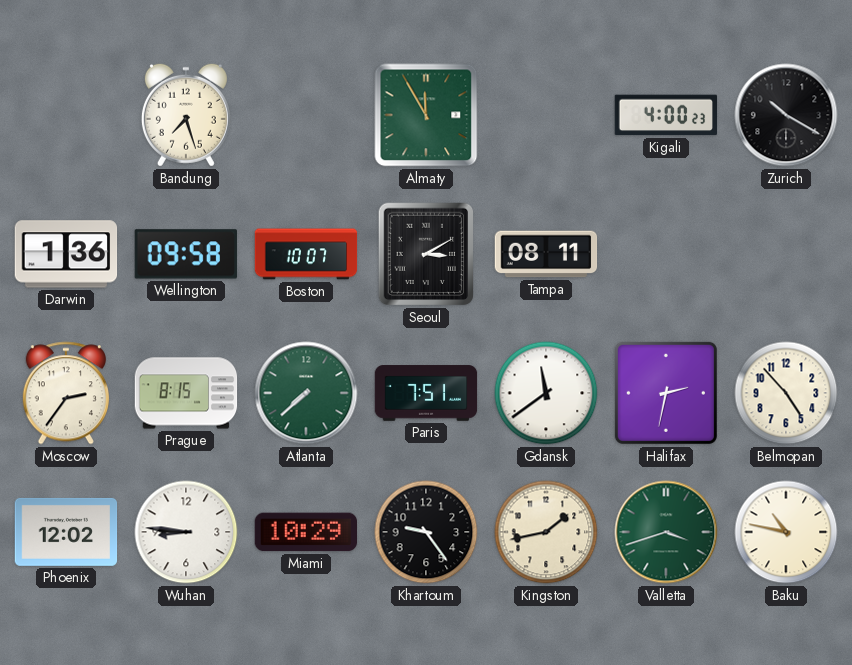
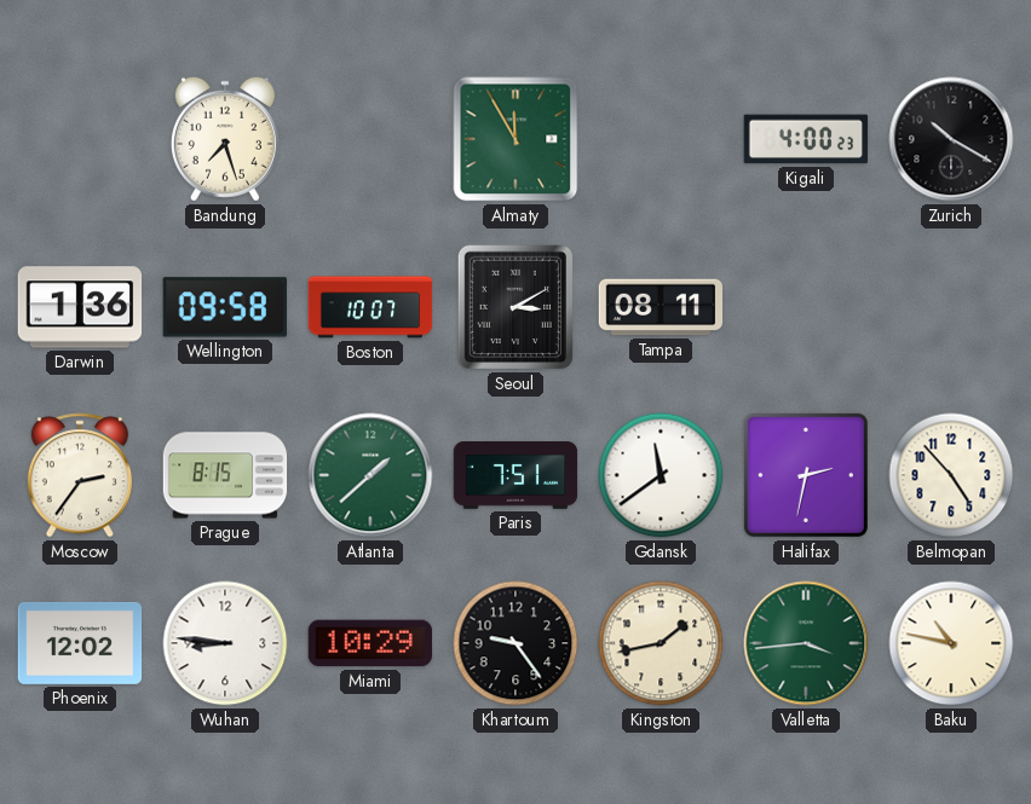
Atlanta: 7:38 -> 1:38
Valletta: 3:42 -> 3:44
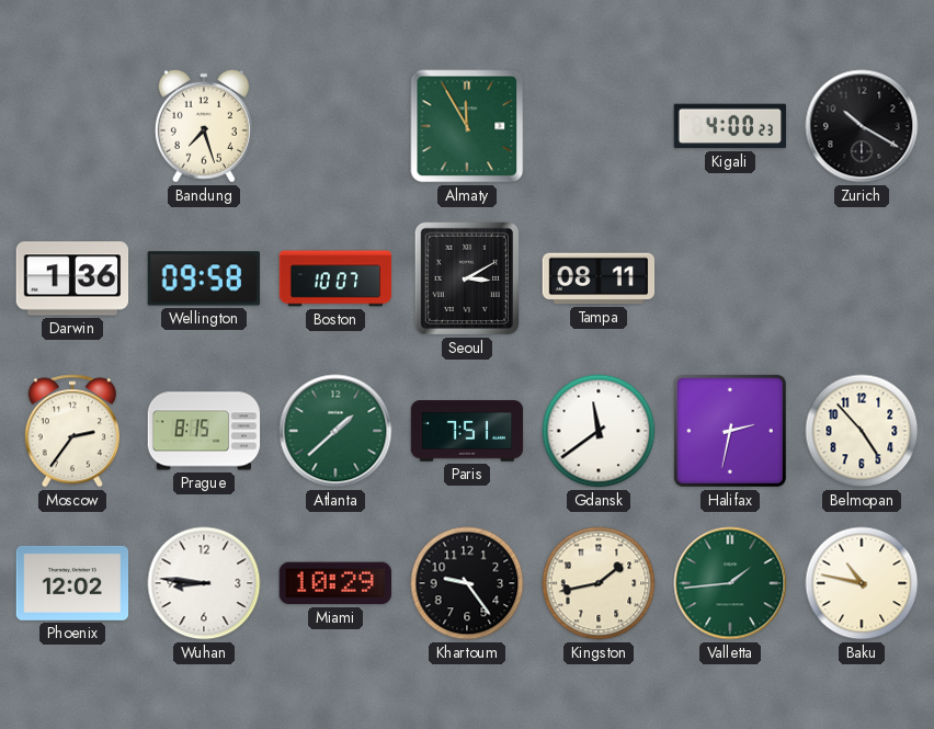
Valletta: 3:44 -> 1:44
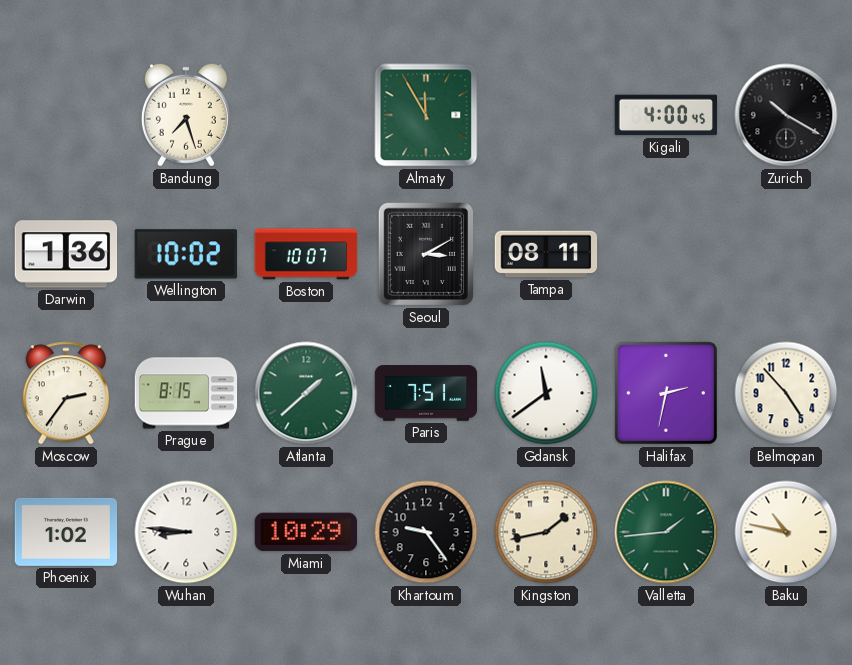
Kigali: 4:00:23 -> 4:00:45
Wellington: 09:58 -> 10:02
Phoenix: 12:02 -> 1:02
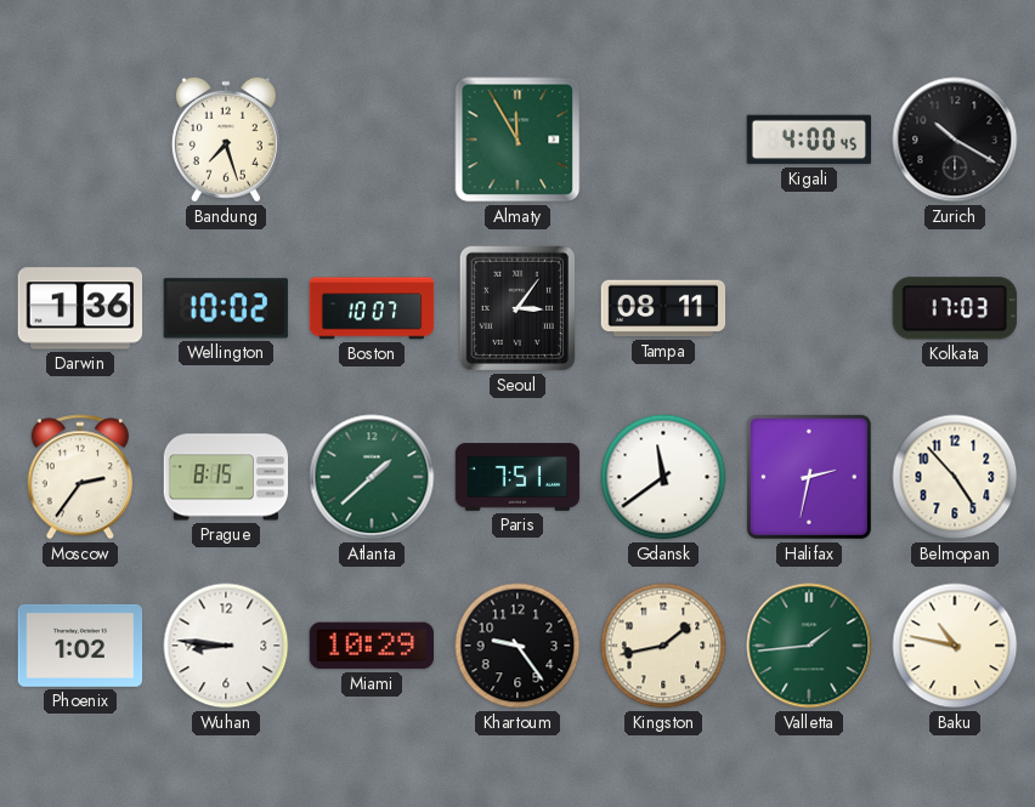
Seoul: 3:10 -> 3:06
Kolkata: none -> 17:03
